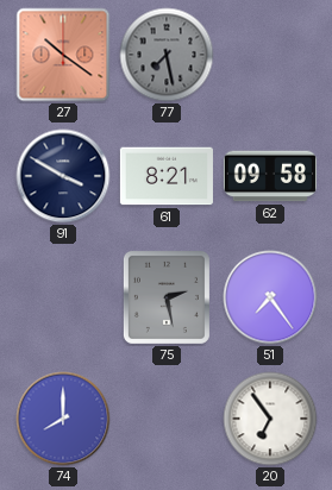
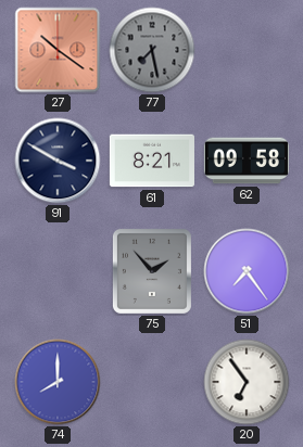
75: 2:28 -> 1:53
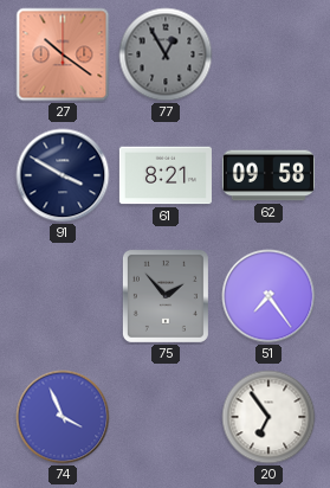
77: 7:28 -> 12:55
74: 8:00 -> 3:56
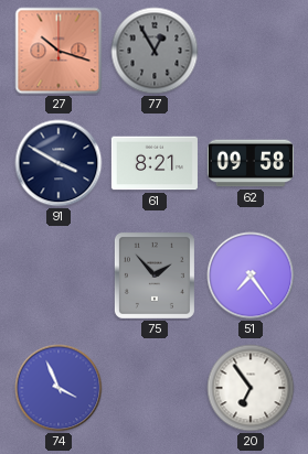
27: 10:21 -> 10:18
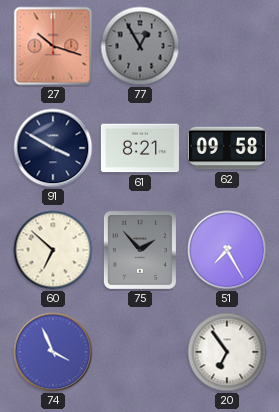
60: none -> 6:52
51: 7:24 -> 7:25
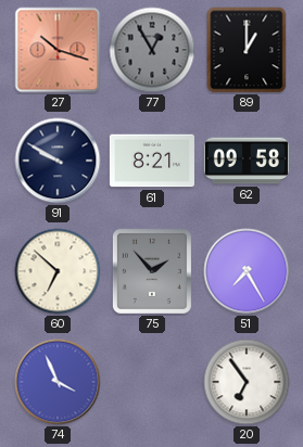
89: none -> 1:00
91: 3:50 -> 9:50
